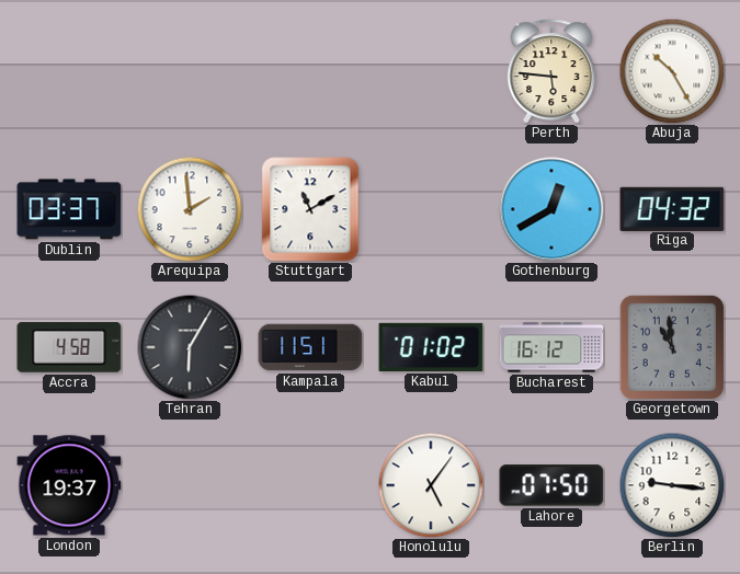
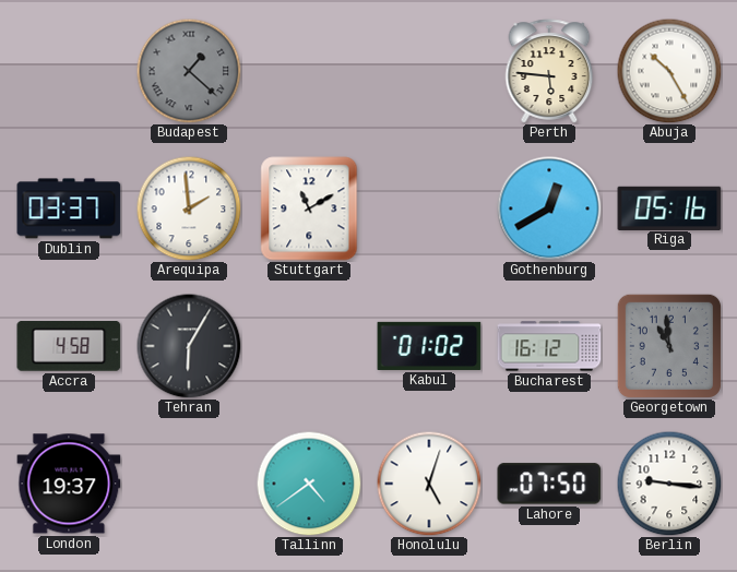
Budapest: none -> 1:22
Riga: 04:32 -> 05:16
Kampala: 11:51 -> none
Tallinn: none -> 4:39
Honolulu: 5:06 -> 5:03
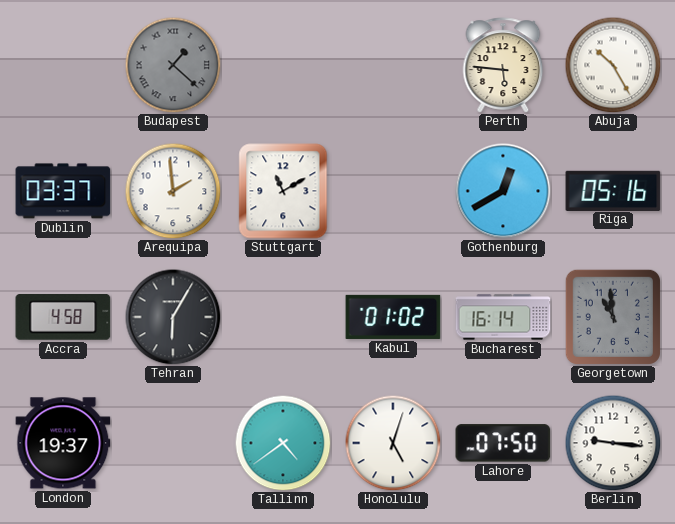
Bucharest: 16:12 -> 16:14
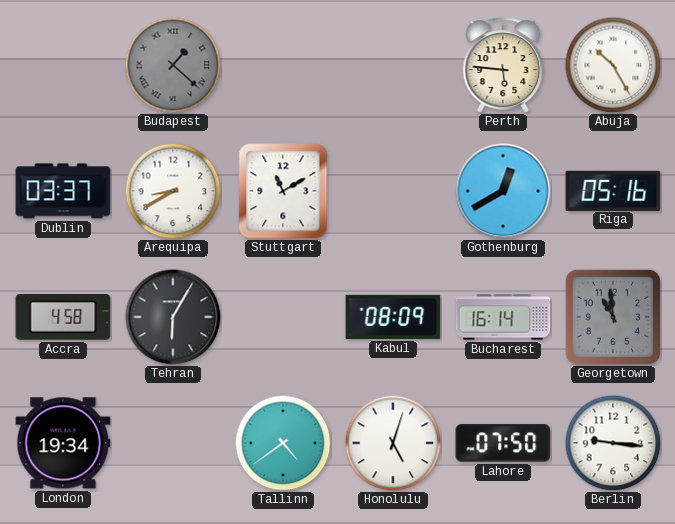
Arequipa: 1:59 -> 8:40
Kabul: 01:02 -> 08:09
London: 19:37 -> 19:34
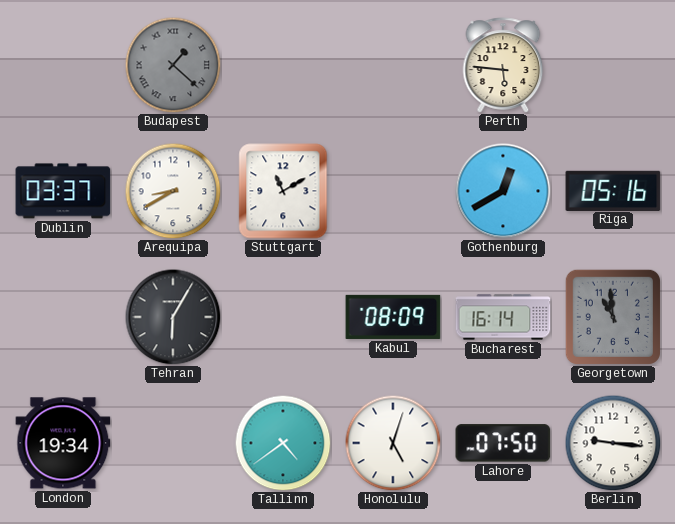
Abuja: 10:25 -> none
Accra: 4:58 -> none
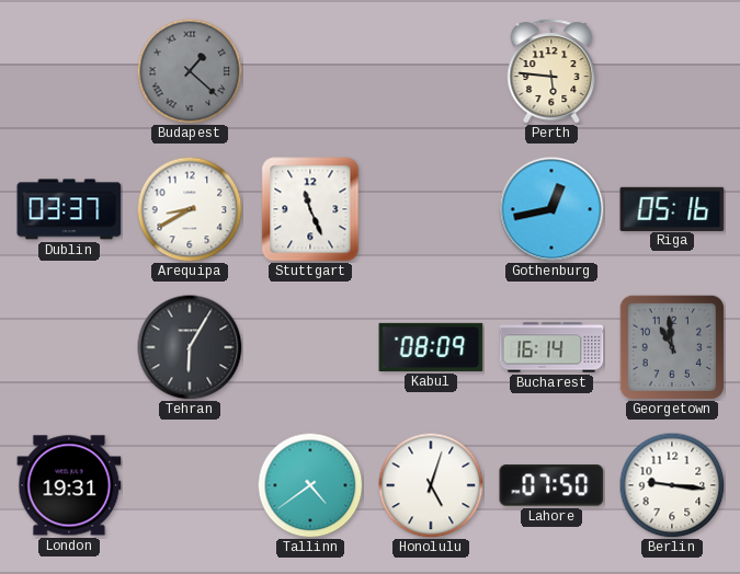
Stuttgart: 11:10 -> 11:26
Gothenburg: 12:40 -> 12:43
London: 19:34 -> 19:31
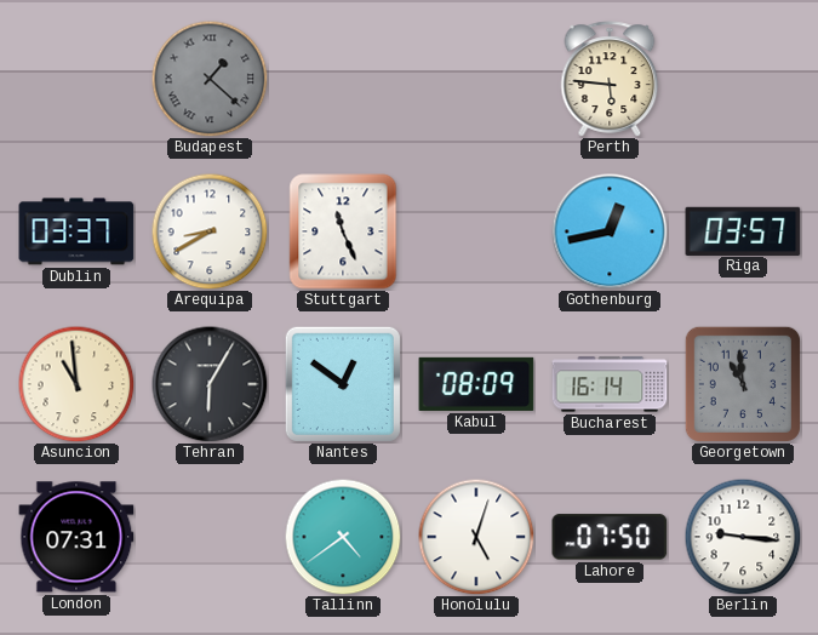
Riga: 05:16 -> 03:57
Asuncion: none -> 10:59
Nantes: none -> 12:51
London: 19:31 -> 07:31
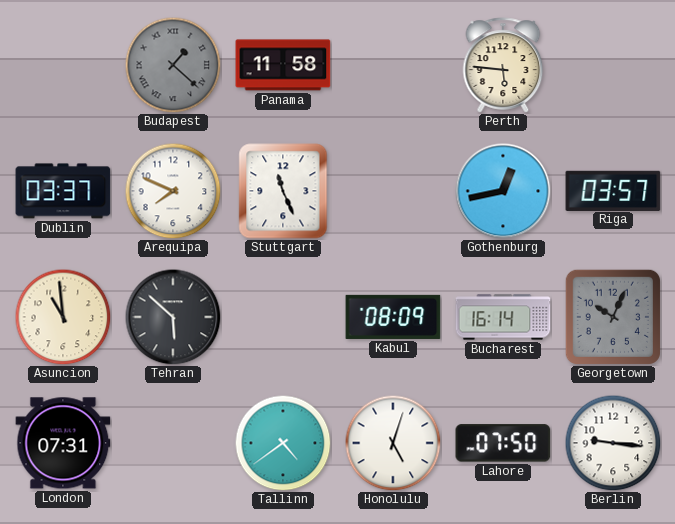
Panama: none -> 11:58
Arequipa: 8:40 -> 7:49
Tehran: 6:05 -> 5:52
Nantes: 12:51 -> none
Georgetown: 10:59 -> 10:04
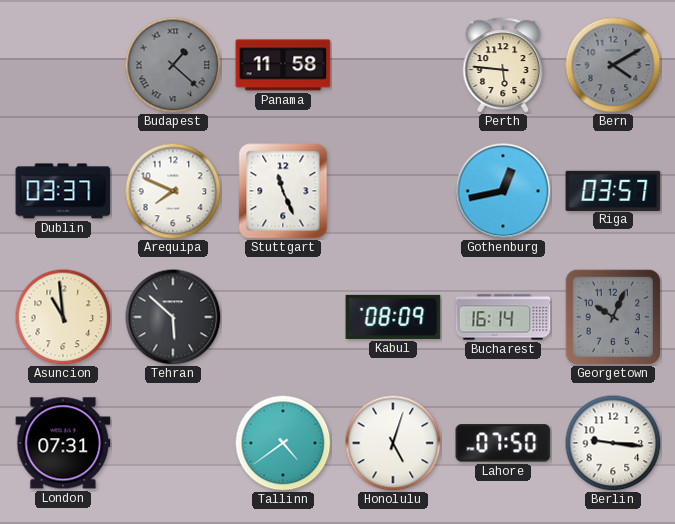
Bern: none -> 4:10
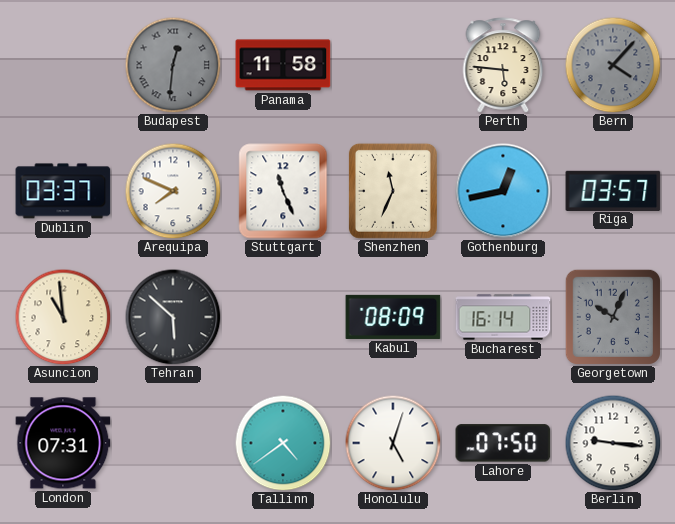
Budapest: 1:22 -> 12:31
Bern: 4:10 -> 4:07
Shenzhen: none -> 11:34
